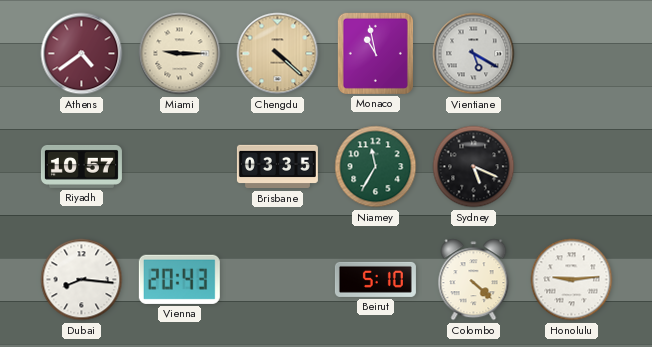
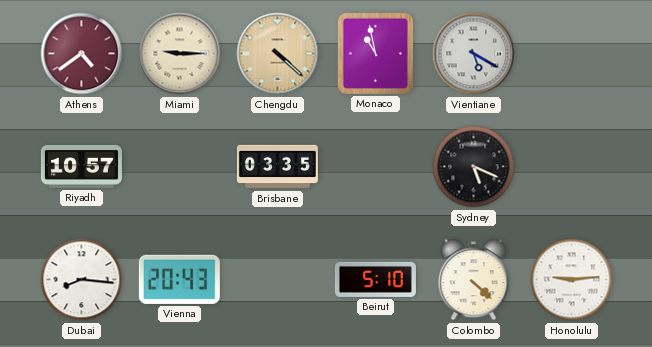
Niamey: 11:35 -> none
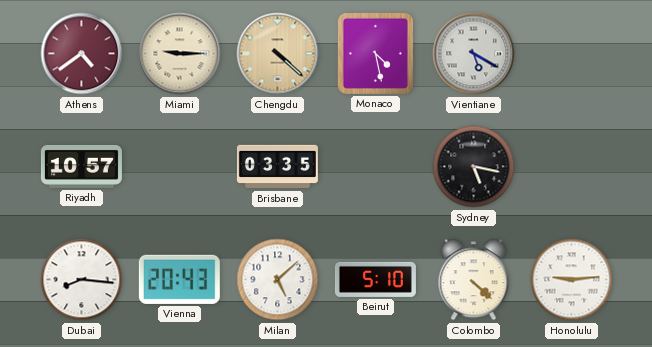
Monaco: 10:58 -> 4:28
Sydney: 5:19 -> 5:17
Milan: none -> 5:08
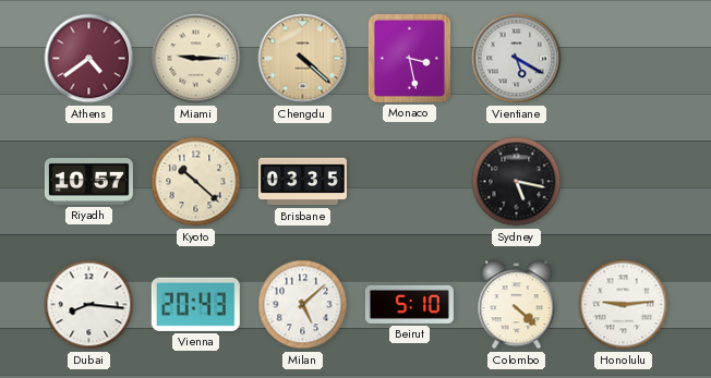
Monaco: 4:28 -> 3:28
Kyoto: none -> 10:22
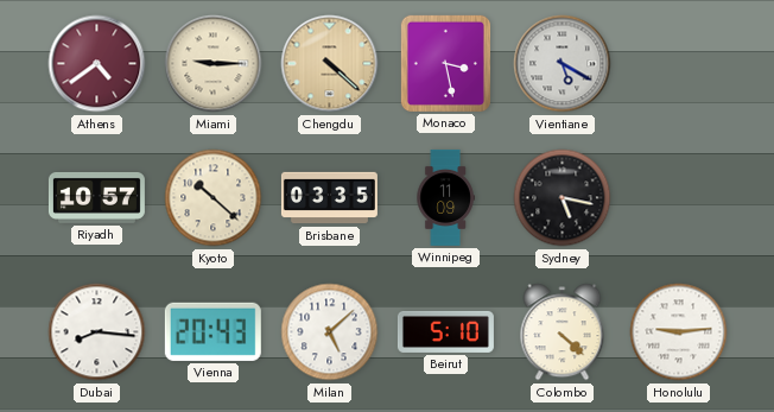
Winnipeg: none -> 11:09
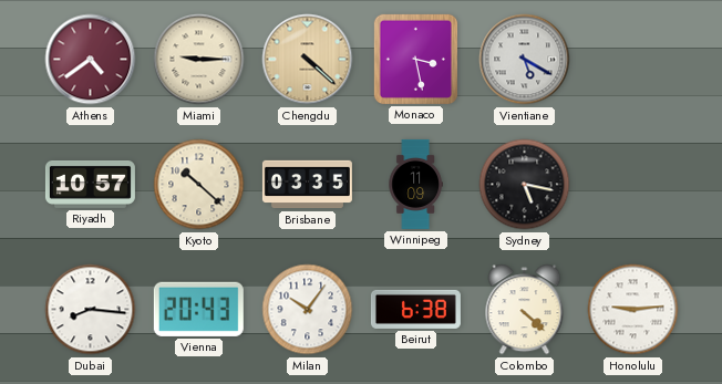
Milan: 5:08 -> 10:06
Beirut: 5:10 -> 6:38
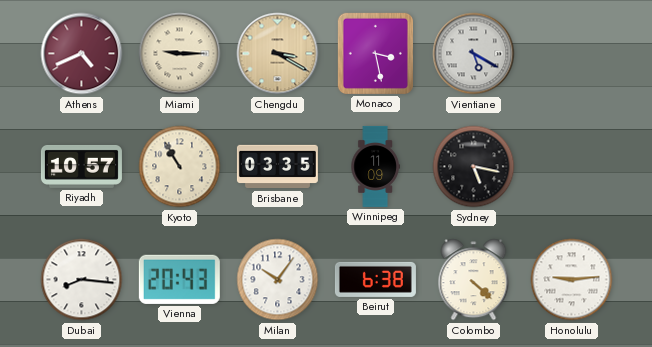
Athens: 4:39 -> 4:41
Chengdu: 4:22 -> 3:20
Kyoto: 10:22 -> 10:55
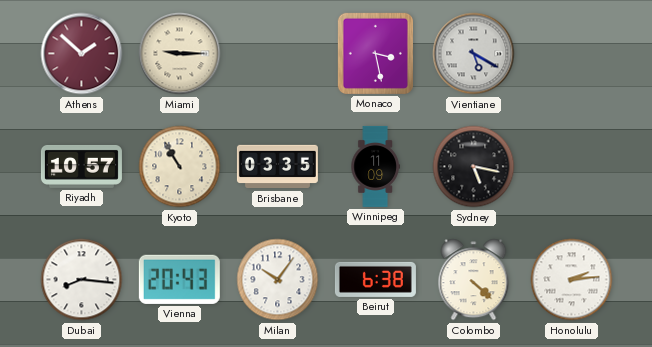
Athens: 4:41 -> 1:52
Chengdu: 3:20 -> none
Honolulu: 9:14 -> 2:14
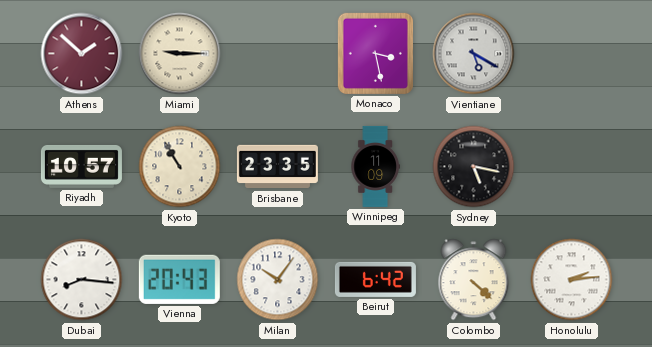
Brisbane: 03:35 -> 23:35
Beirut: 6:38 -> 6:42
